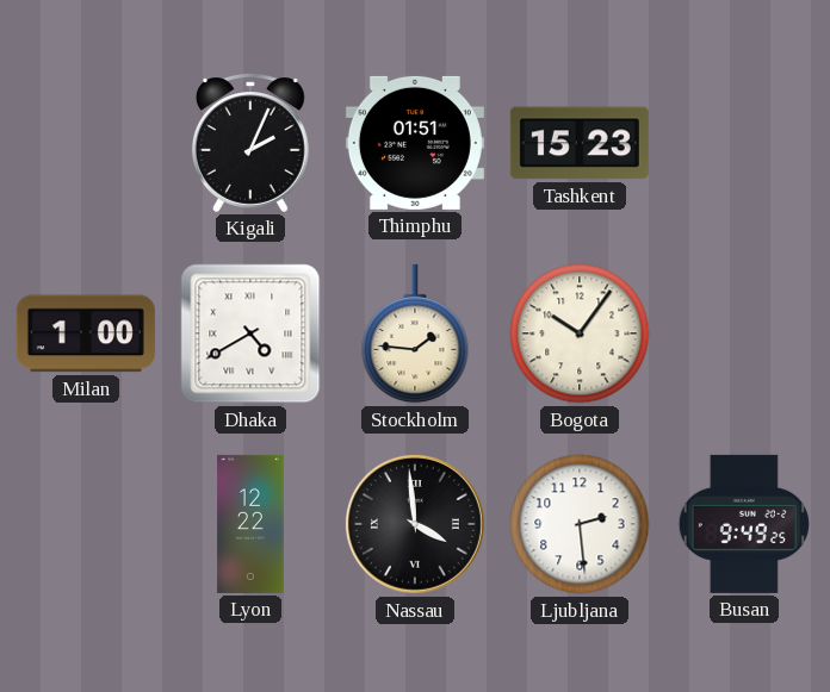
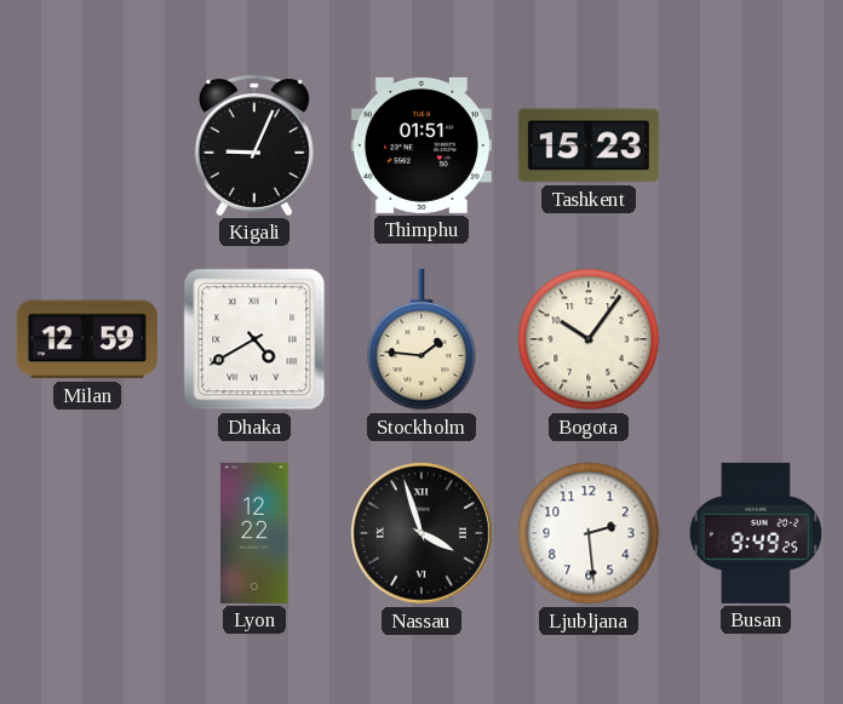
Kigali: 2:04 -> 9:04
Milan: 1:00 -> 12:59
Nassau: 3:59 -> 3:57
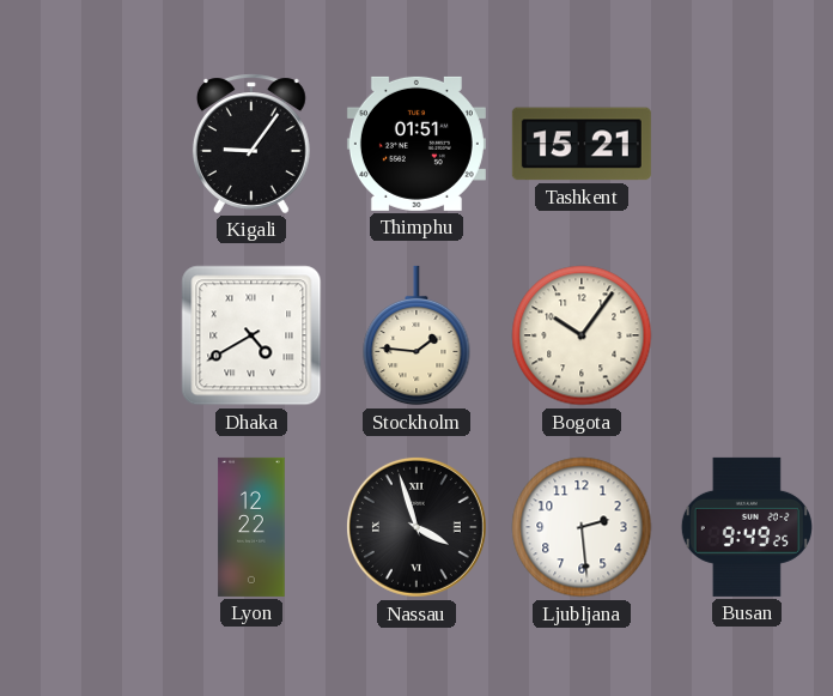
Kigali: 9:04 -> 9:06
Tashkent: 15:23 -> 15:21
Milan: 12:59 -> none
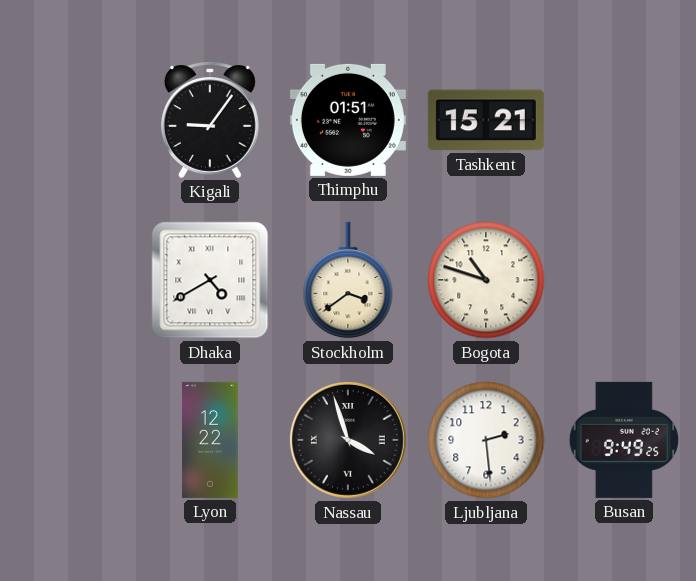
Stockholm: 1:46 -> 3:39
Bogota: 10:06 -> 10:48
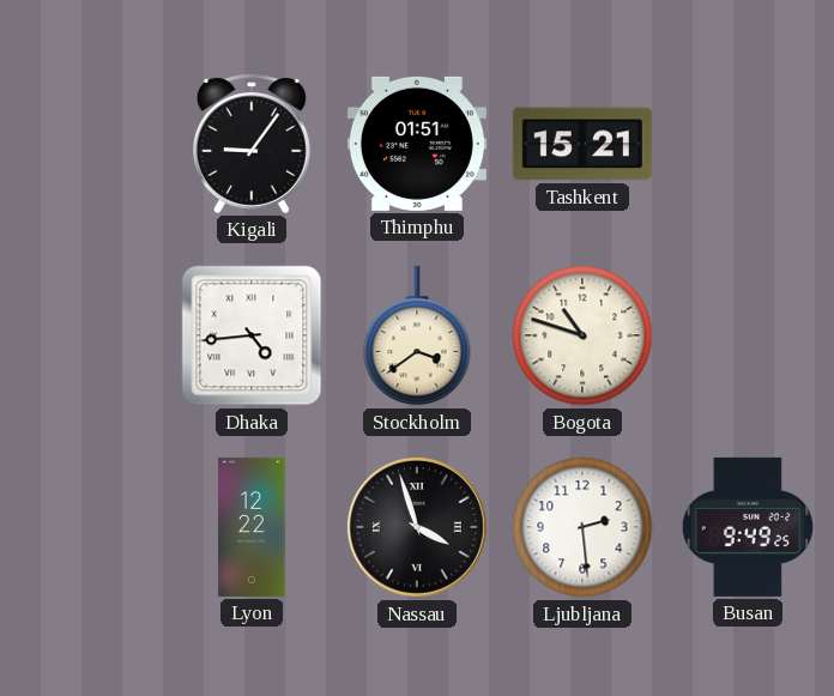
Dhaka: 4:40 -> 4:44
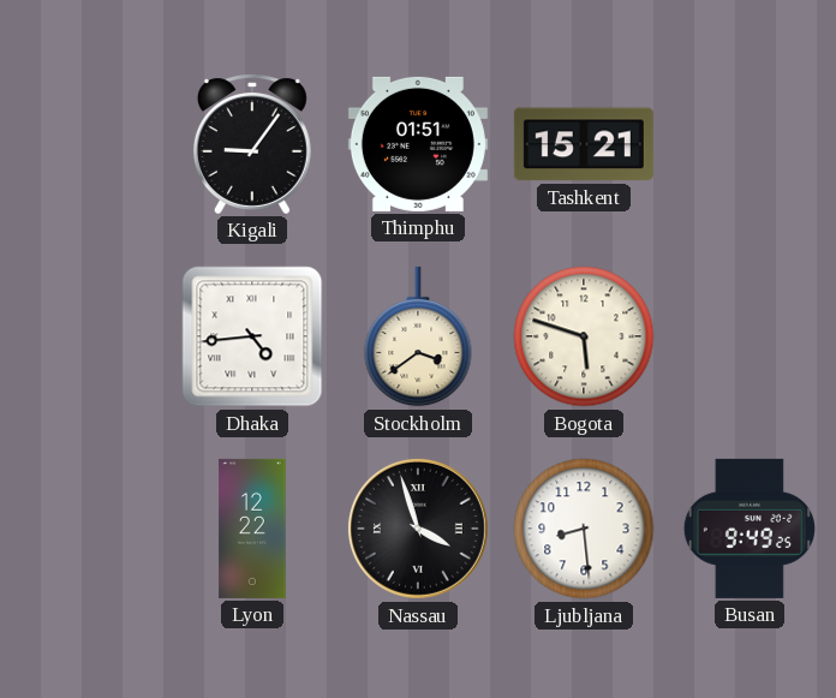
Bogota: 10:48 -> 5:48
Ljubljana: 2:29 -> 8:29
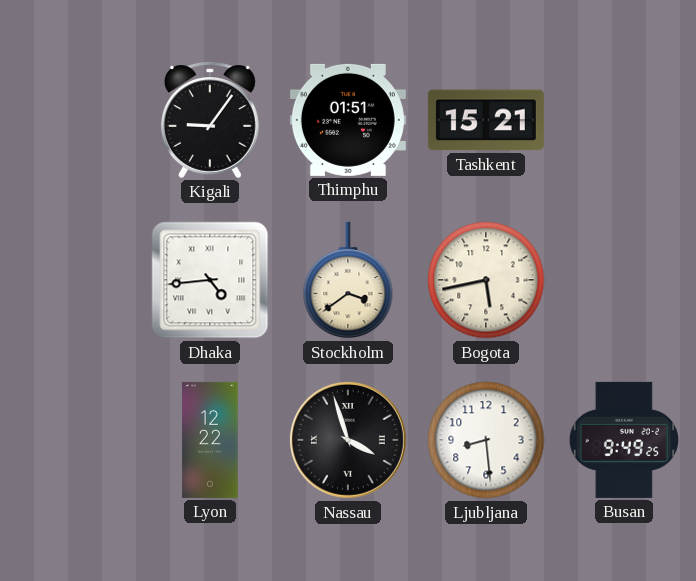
Bogota: 5:48 -> 5:43
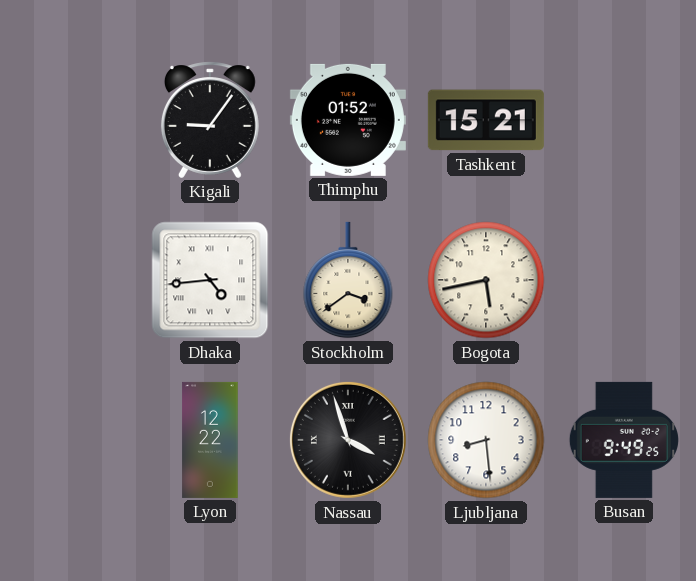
Thimphu: 01:51 -> 01:52
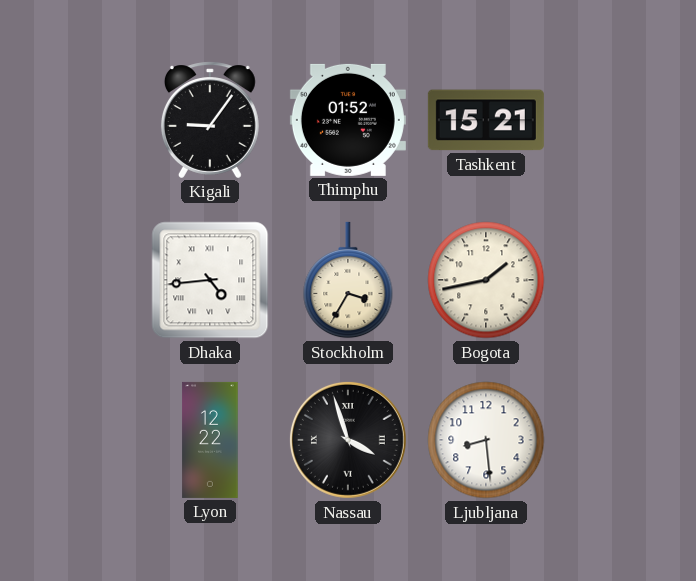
Stockholm: 3:39 -> 3:35
Bogota: 5:43 -> 1:43
Busan: 9:49 -> none
